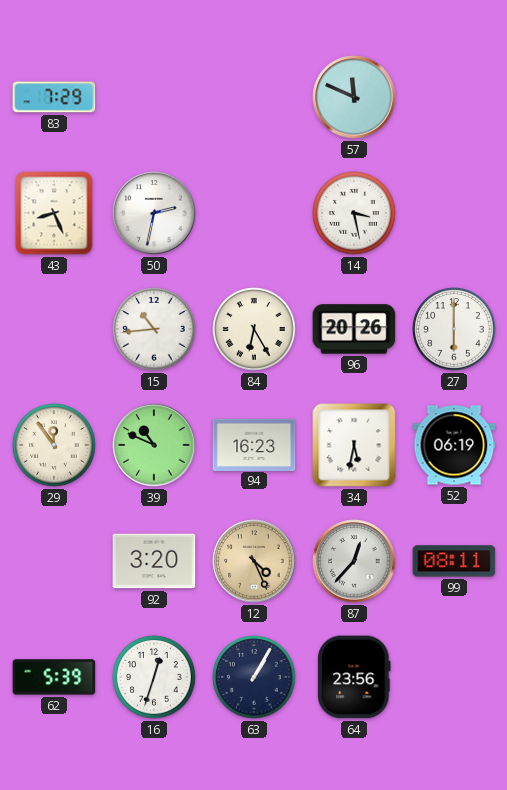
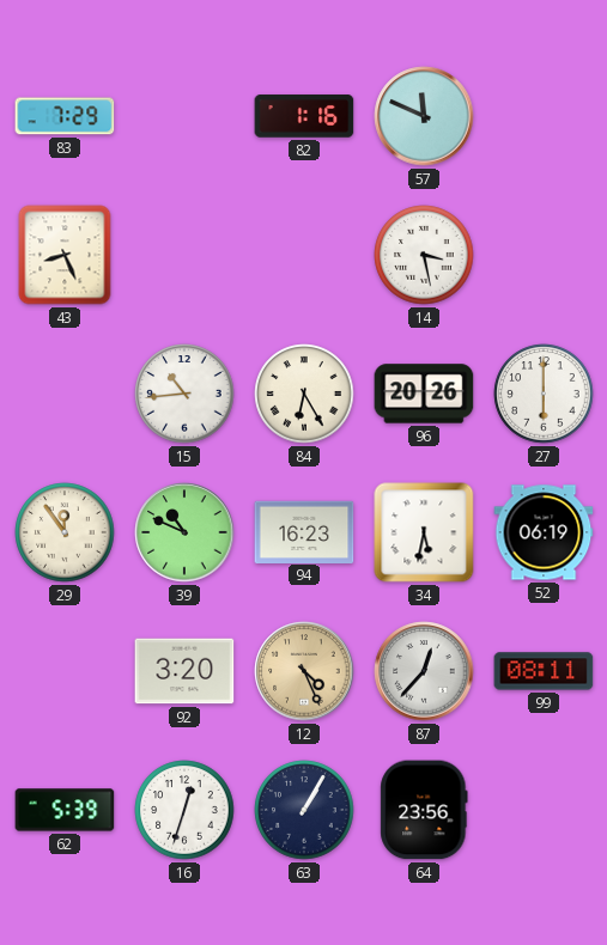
82: none -> 1:16
50: 2:32 -> none
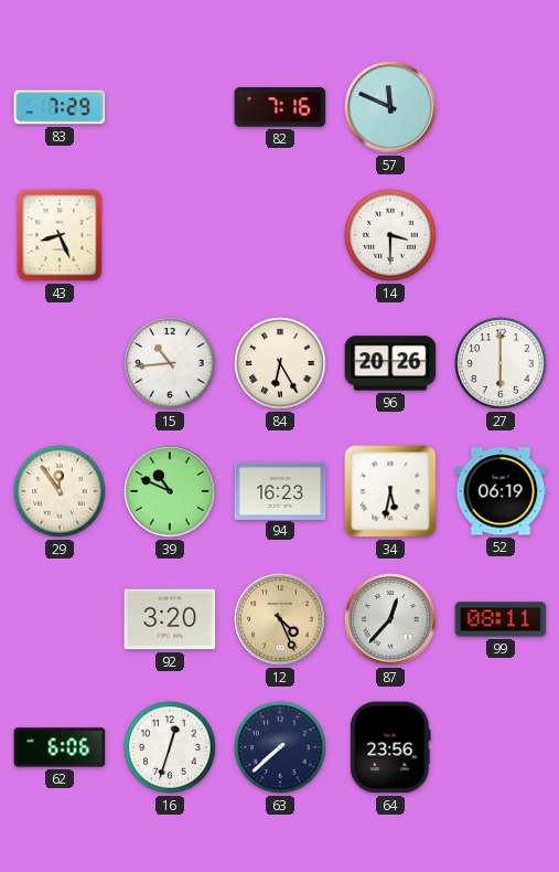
82: 1:16 -> 7:16
14: 3:28 -> 3:30
62: 5:39 -> 6:06
63: 1:05 -> 7:38
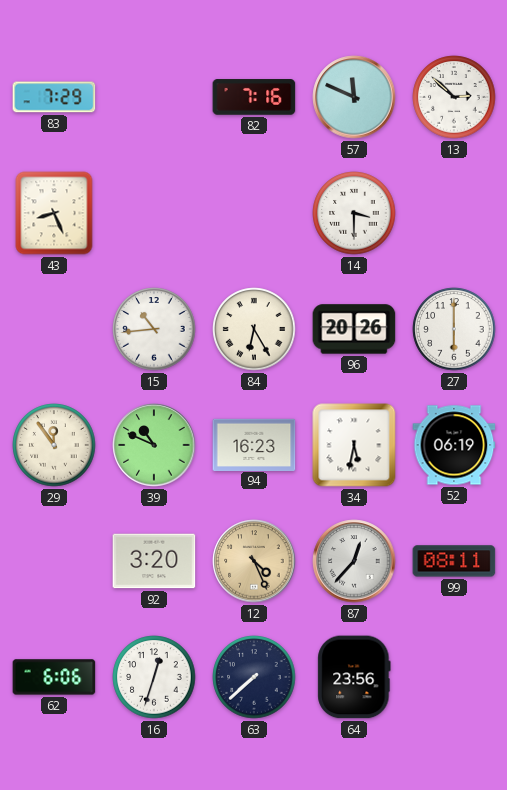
13: none -> 2:52
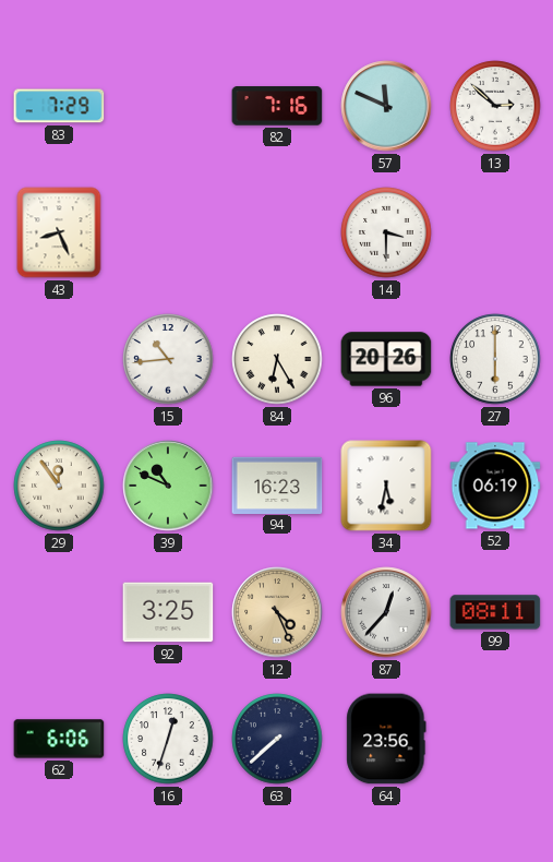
92: 3:20 -> 3:25
